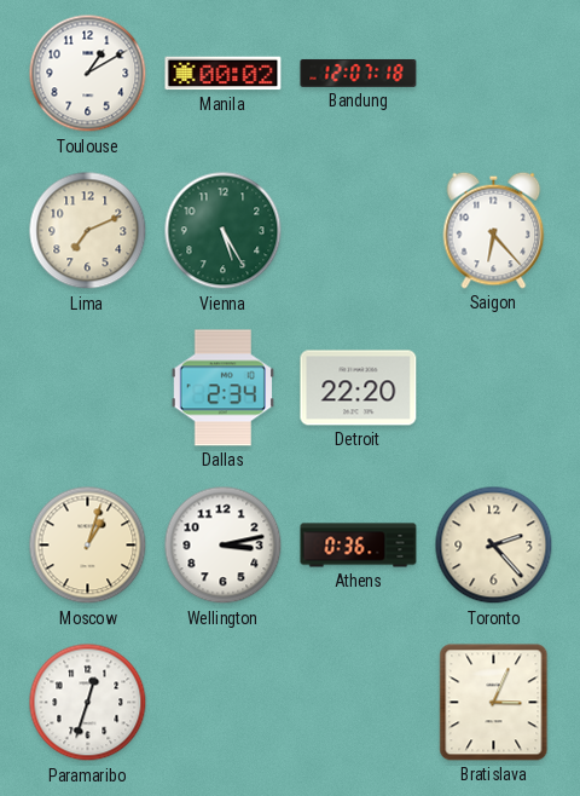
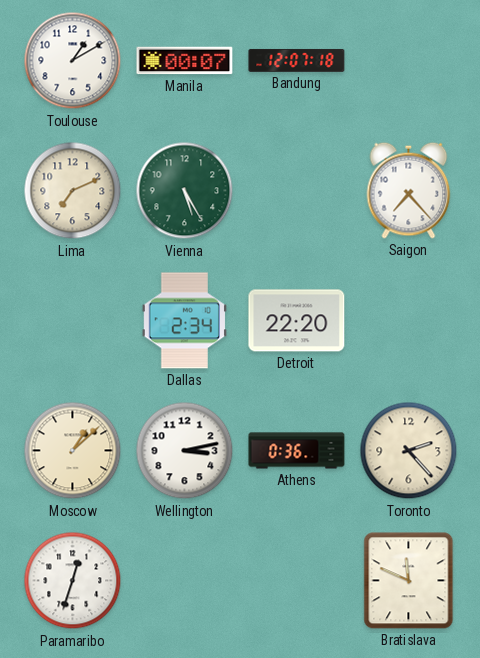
Manila: 00:02 -> 00:07
Saigon: 6:23 -> 7:23
Moscow: 1:03 -> 1:08
Bratislava: 3:04 -> 11:49
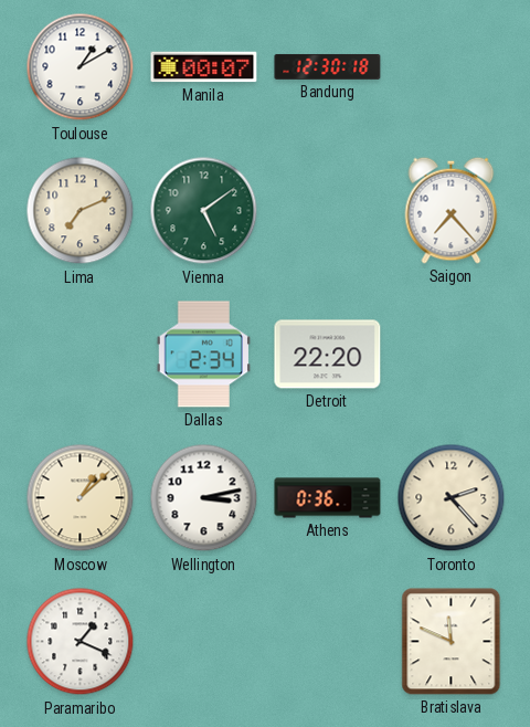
Bandung: 12:07 -> 12:30
Vienna: 5:25 -> 5:09
Paramaribo: 12:33 -> 1:19
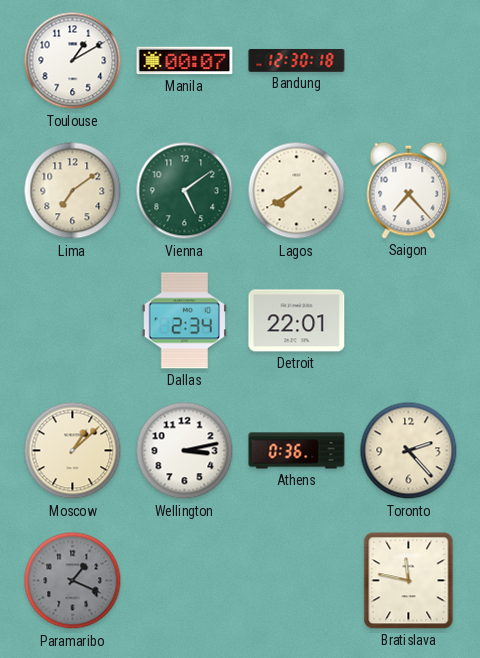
Lima: 7:11 -> 7:09
Lagos: none -> 7:40
Detroit: 22:20 -> 22:01
Paramaribo dial: white -> grey
Bratislava: 11:49 -> 11:47
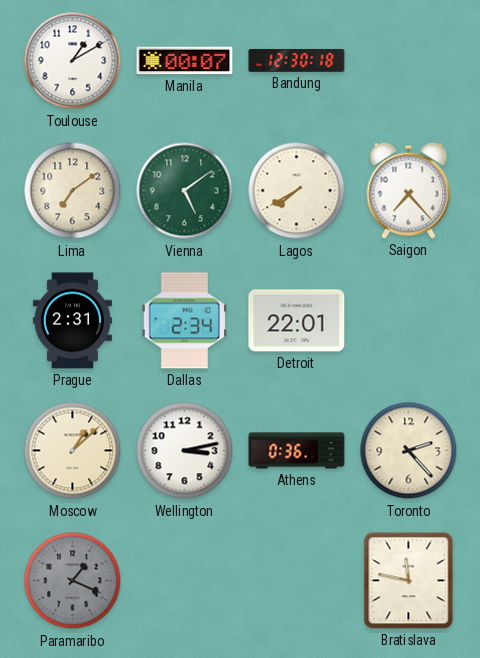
Prague: none -> 2:31
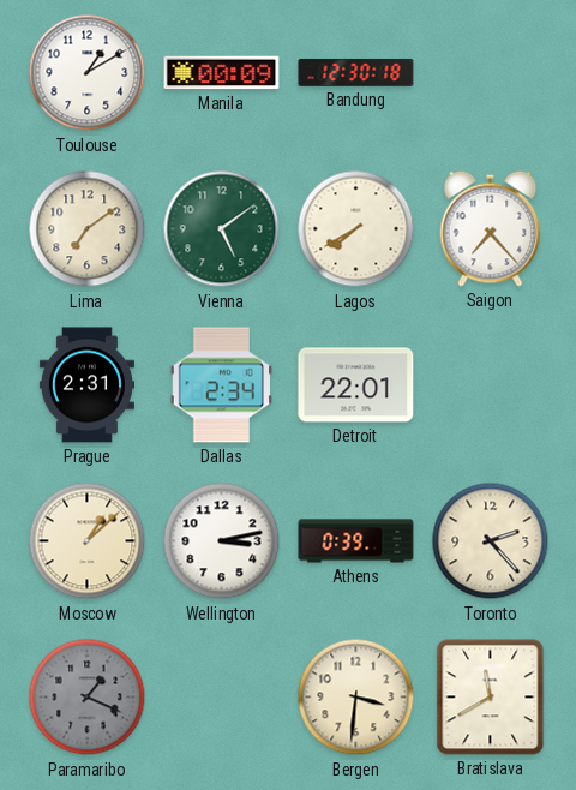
Manila: 00:07 -> 00:09
Athens: 0:36 -> 0:39
Bergen: none -> 3:31
Bratislava: 11:47 -> 11:40
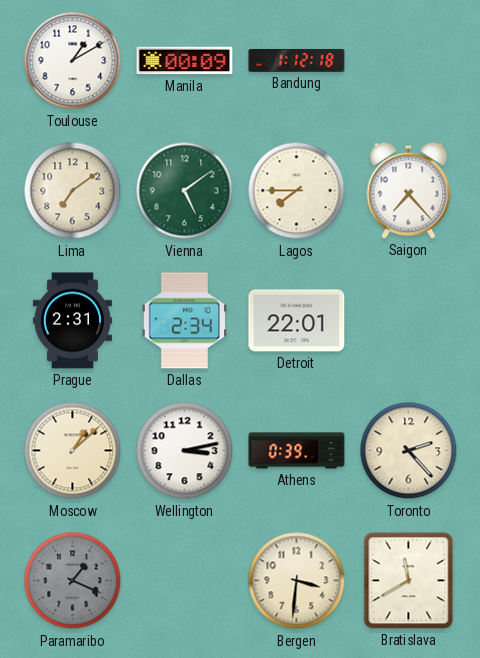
Bandung: 12:30 -> 1:12
Lagos: 7:40 -> 7:45
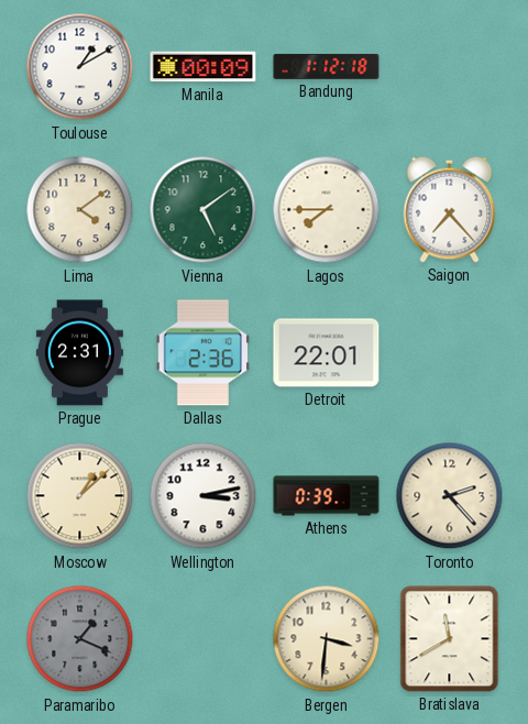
Lima: 7:09 -> 4:09
Dallas: 2:34 -> 2:36
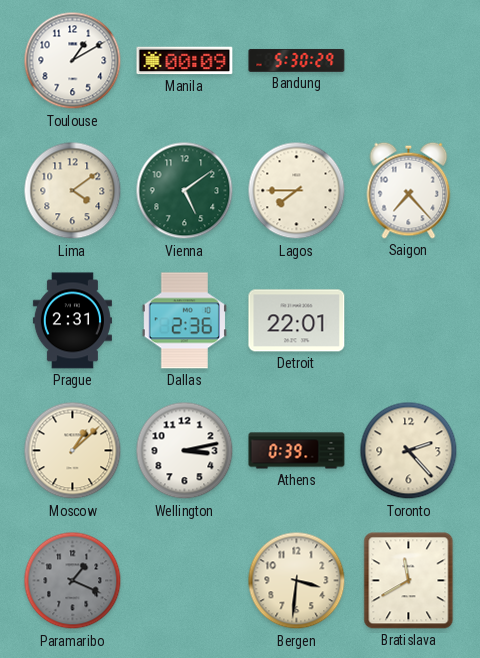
Bandung: 1:12 -> 5:30
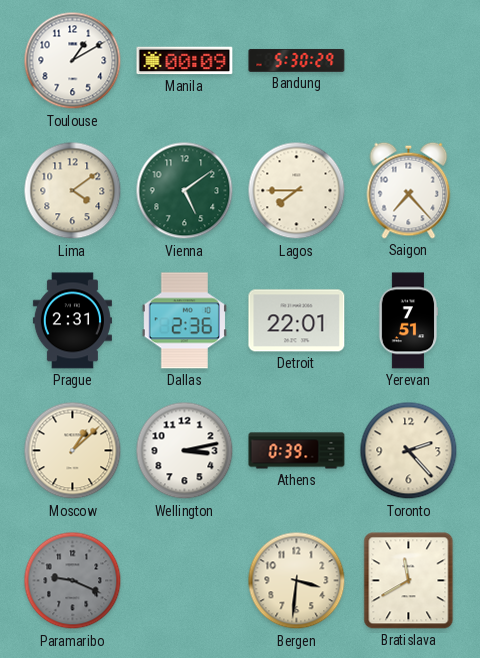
Yerevan: none -> 7:51
Paramaribo: 1:19 -> 9:19
